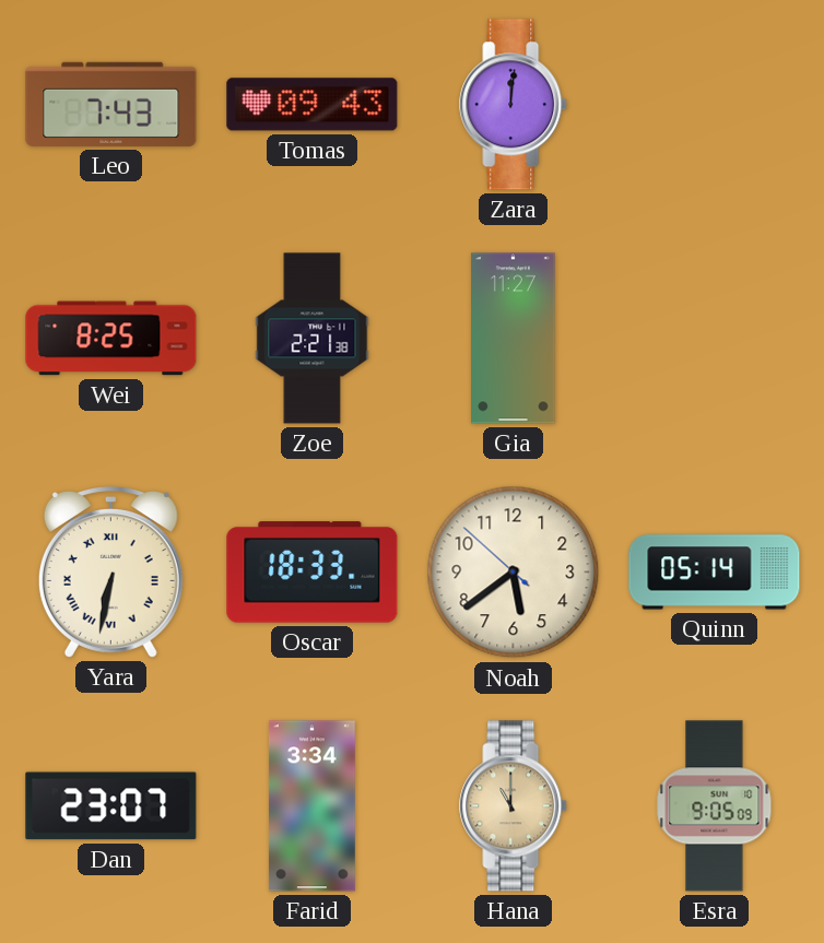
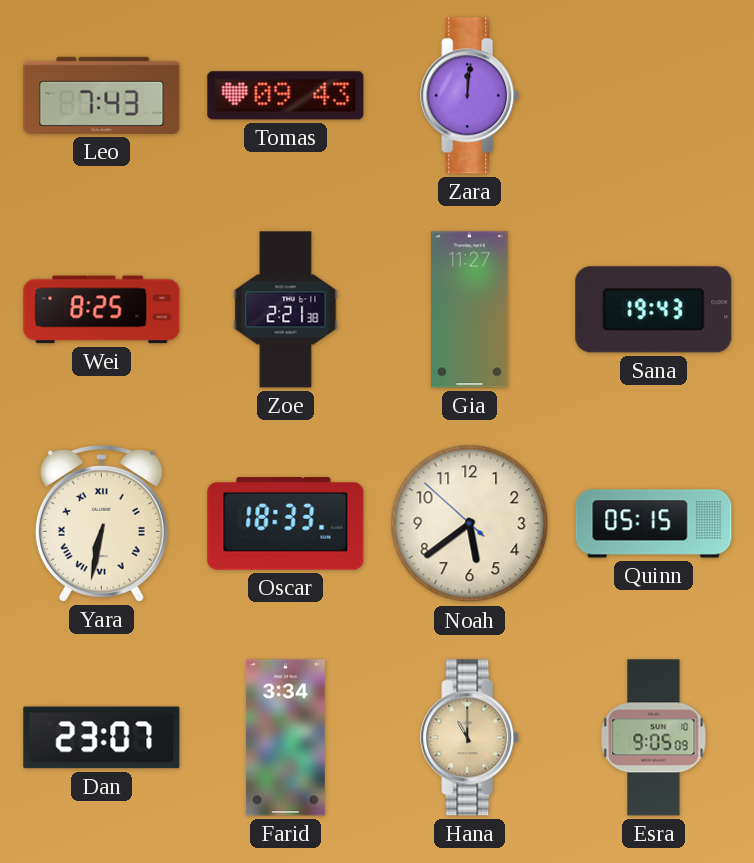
Sana: none -> 19:43
Quinn: 05:14 -> 05:15
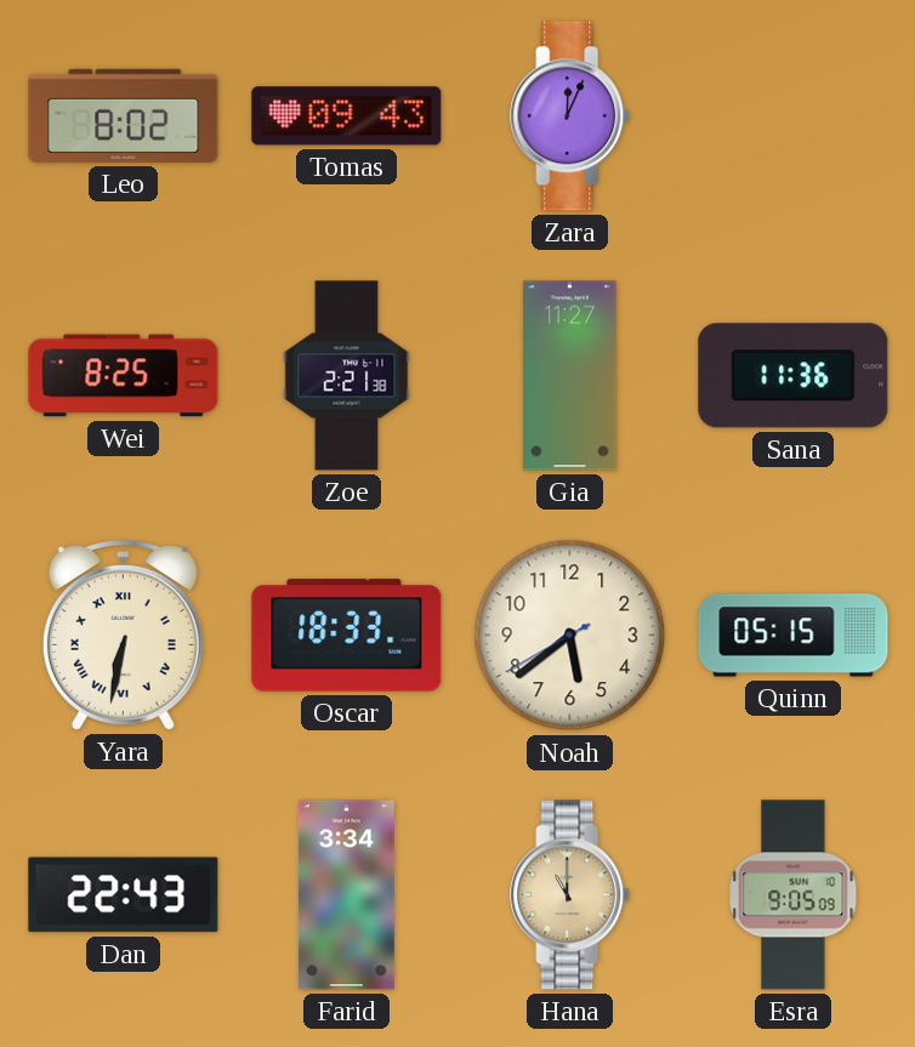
Leo: 7:43 -> 8:02
Zara: 12:01 -> 12:04
Sana: 19:43 -> 11:36
Noah: 5:38:52 -> 5:38:40
Dan: 23:07 -> 22:43
